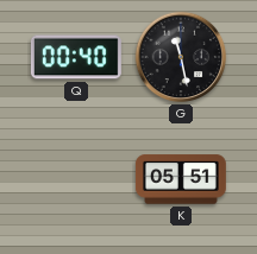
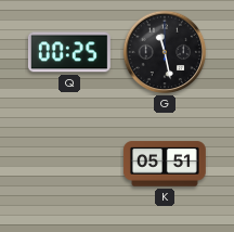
Q: 00:40 -> 00:25
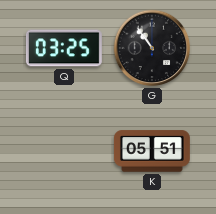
Q: 00:25 -> 03:25
G: 11:28 -> 10:54
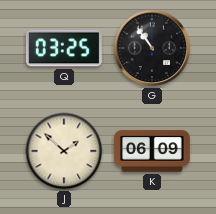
J: none -> 1:52
K: 05:51 -> 06:09
